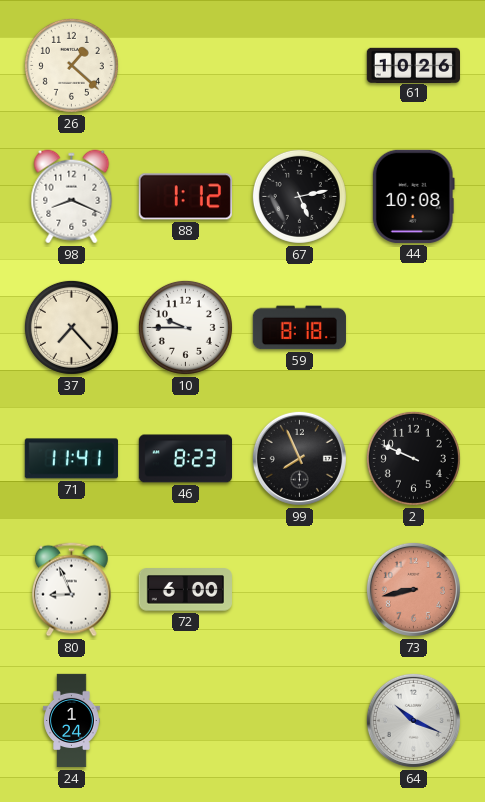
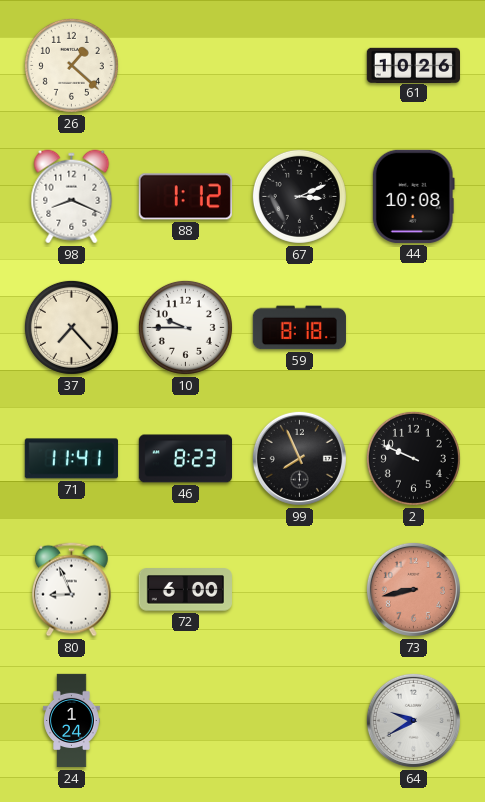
67: 5:13 -> 3:11
64: 10:19 -> 9:40
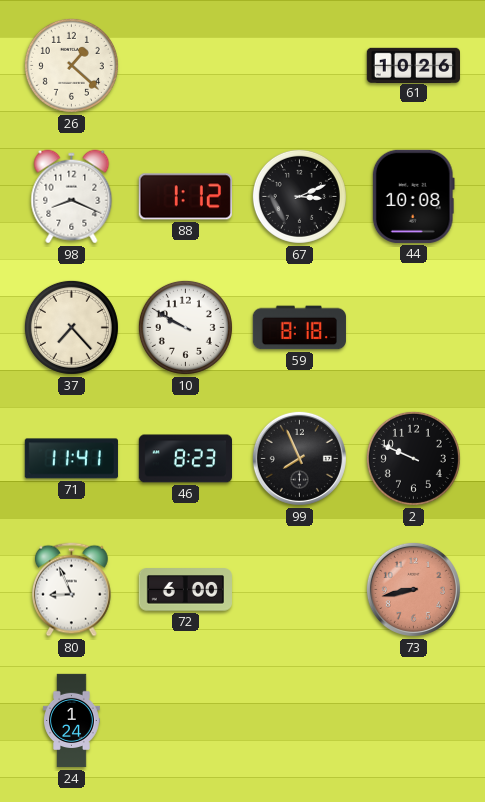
10: 9:45 -> 9:50
64: 9:40 -> none
